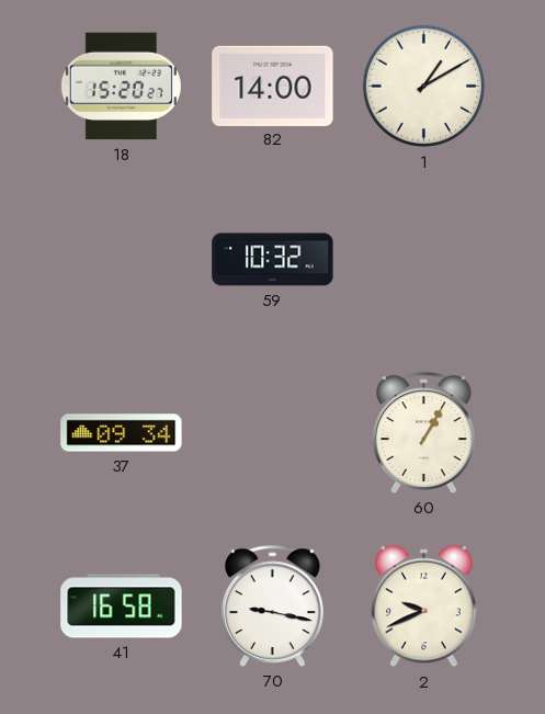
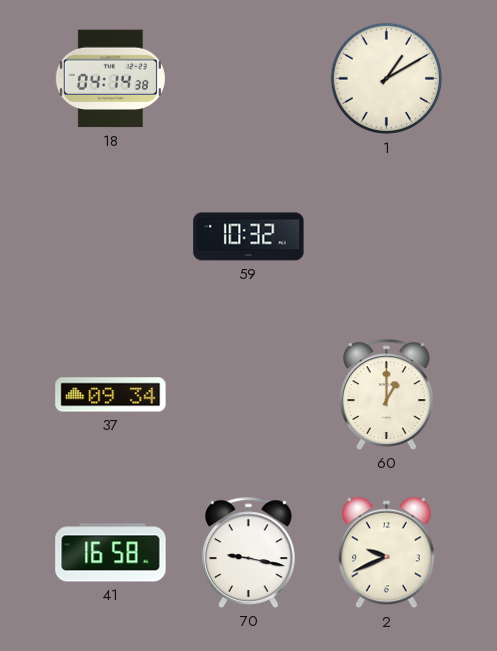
18: 15:20 -> 04:14
82: 14:00 -> none
60: 1:05 -> 1:00
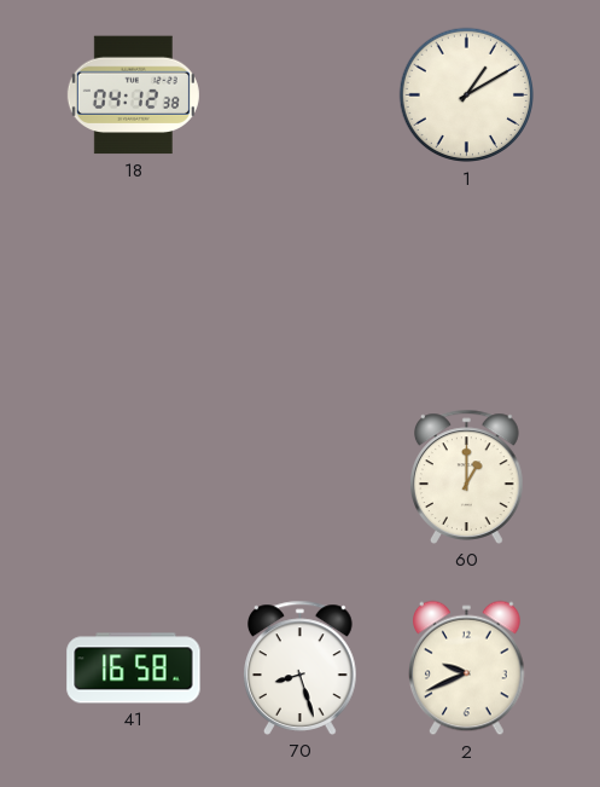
18: 04:14 -> 04:12
59: 10:32 -> none
37: 09:34 -> none
70: 9:17 -> 8:27
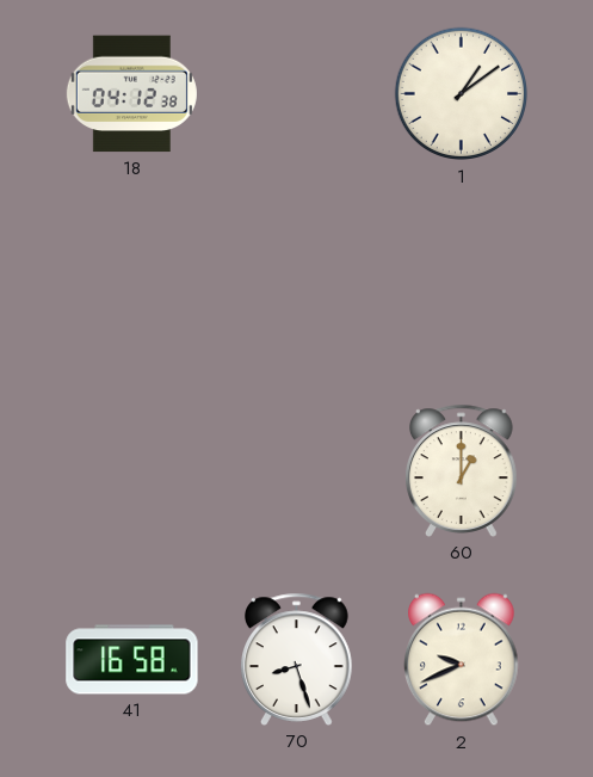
1: 1:10 -> 1:09
